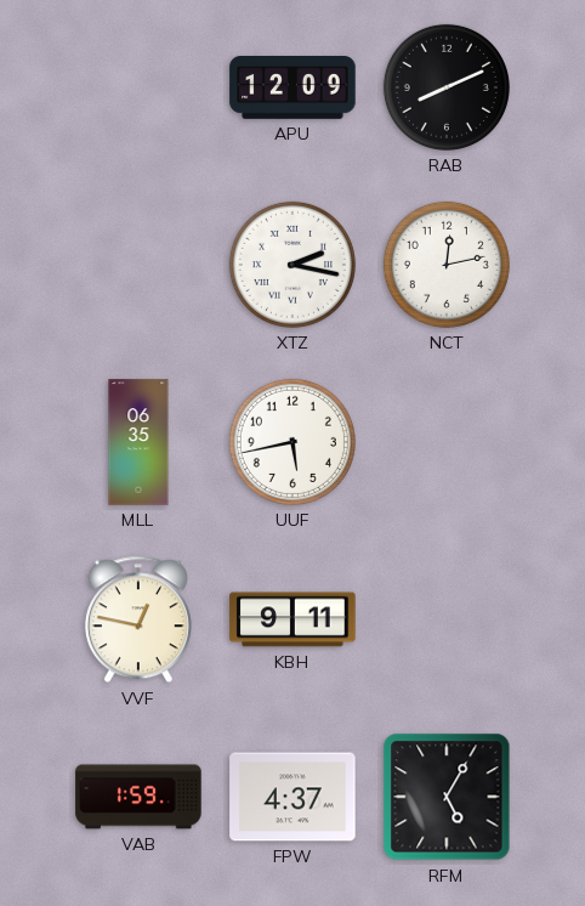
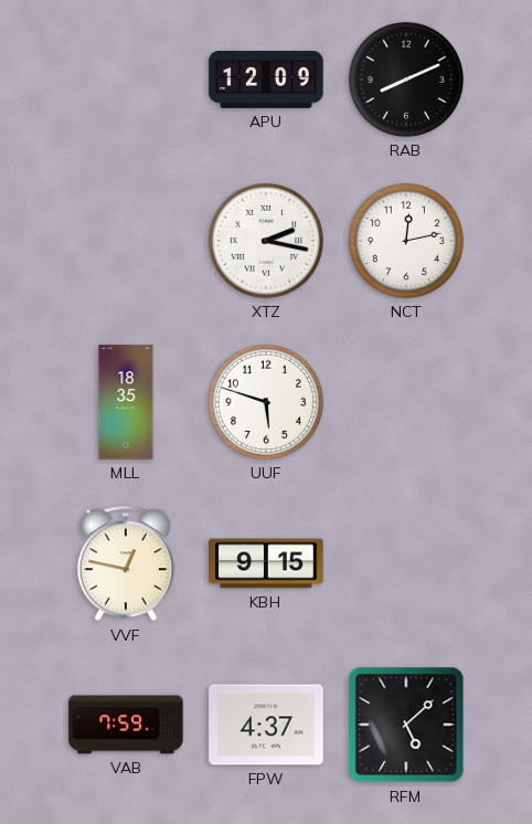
MLL: 06:35 -> 18:35
UUF: 5:43 -> 5:48
KBH: 9:11 -> 9:15
VAB: 1:59 -> 7:59
RFM: 5:05 -> 5:08
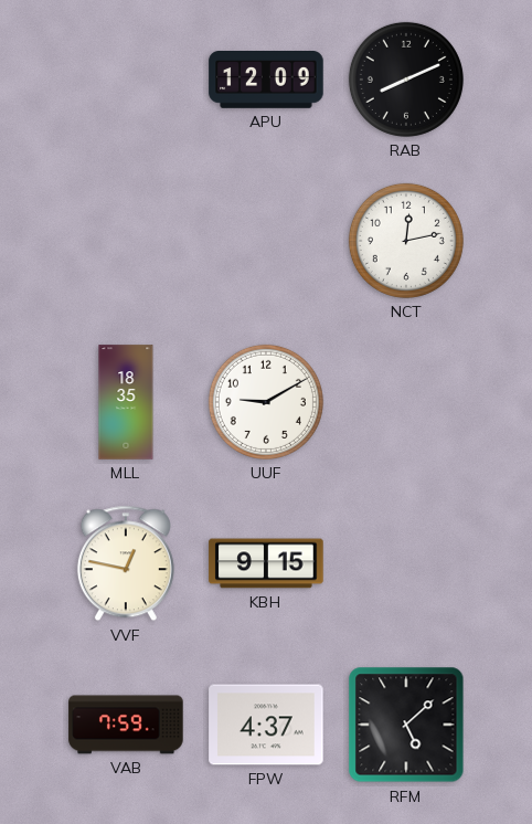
XTZ: 2:17 -> none
UUF: 5:48 -> 9:10
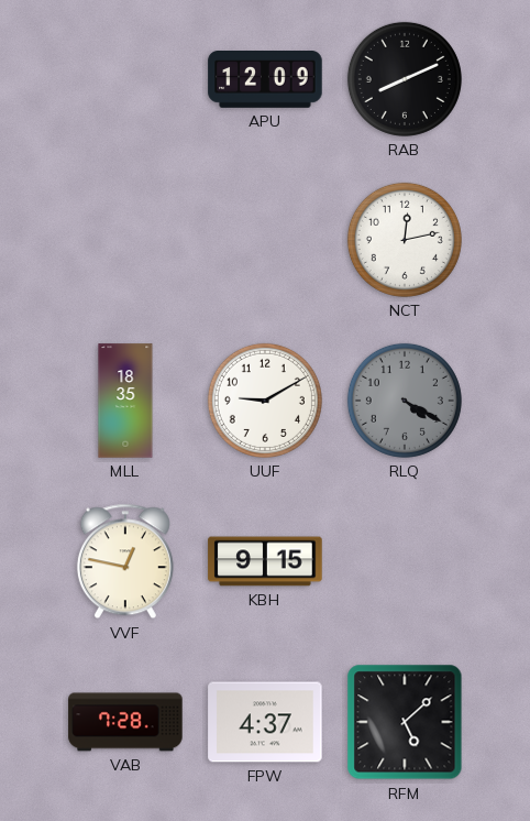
RLQ: none -> 4:20
VAB: 7:59 -> 7:28
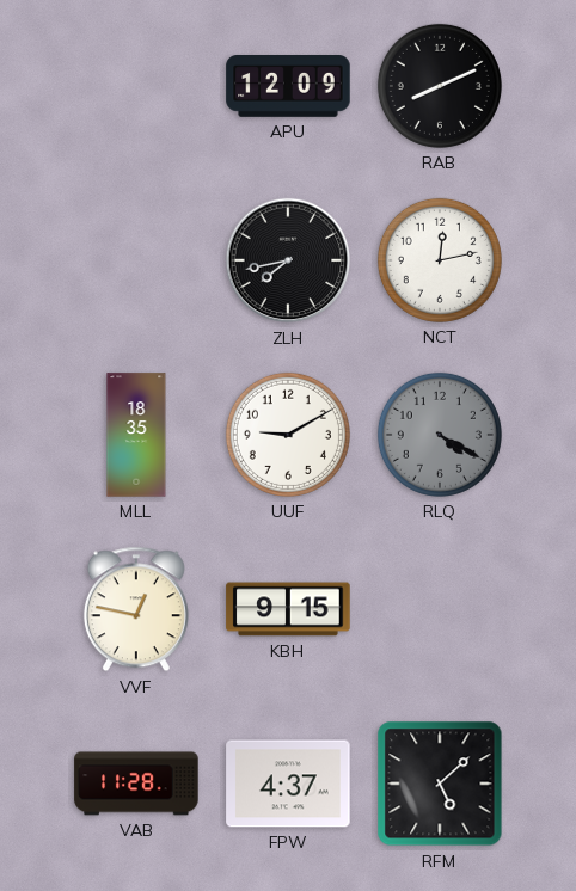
ZLH: none -> 7:43
VAB: 7:28 -> 11:28
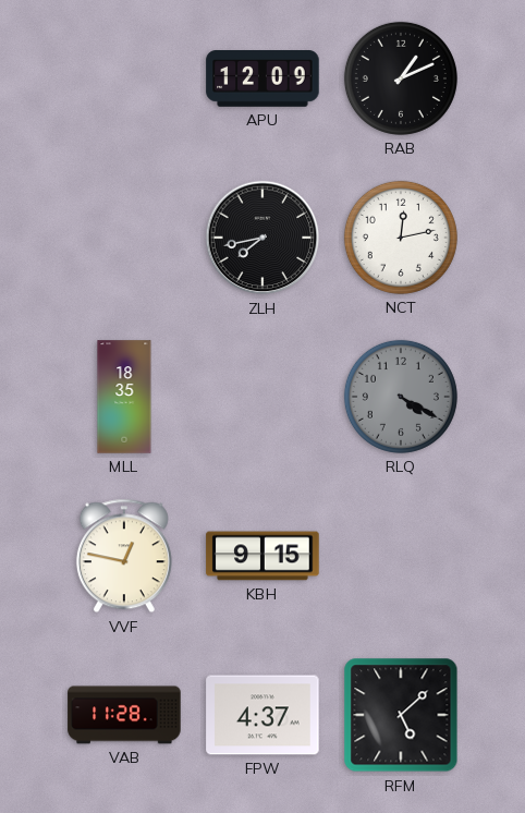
RAB: 8:11 -> 1:11
UUF: 9:10 -> none
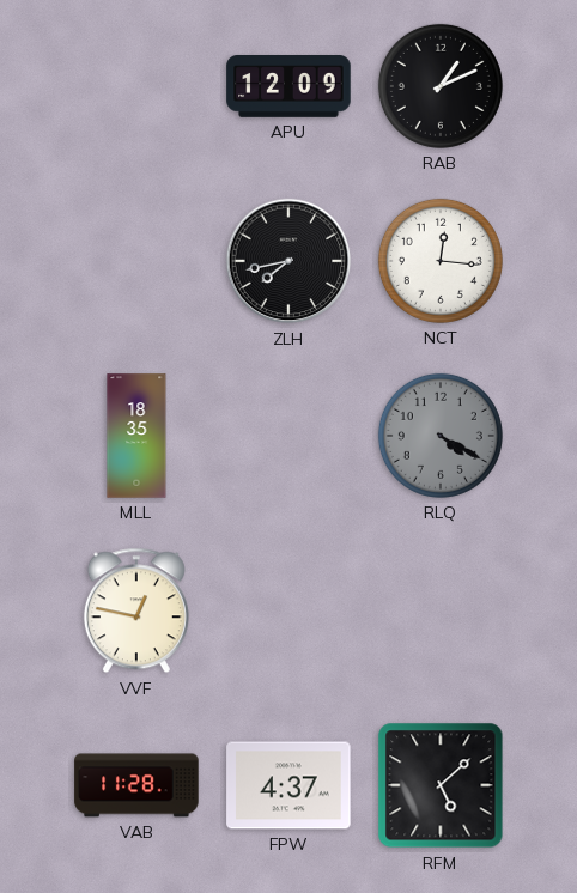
NCT: 12:13 -> 12:16
KBH: 9:15 -> none
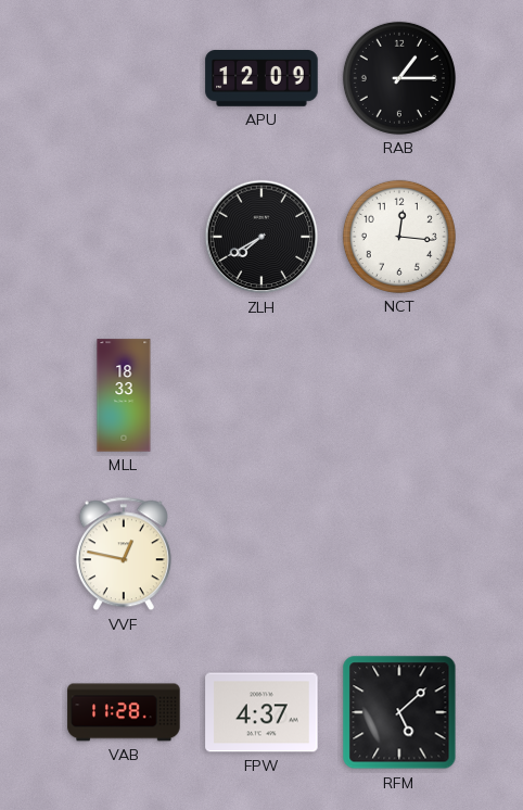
RAB: 1:11 -> 1:15
ZLH: 7:43 -> 7:40
MLL: 18:35 -> 18:33
RLQ: 4:20 -> none
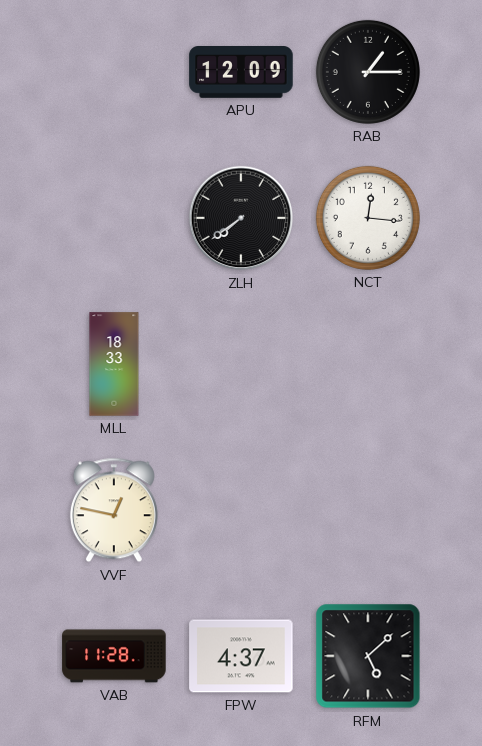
ZLH: 7:40 -> 7:39
